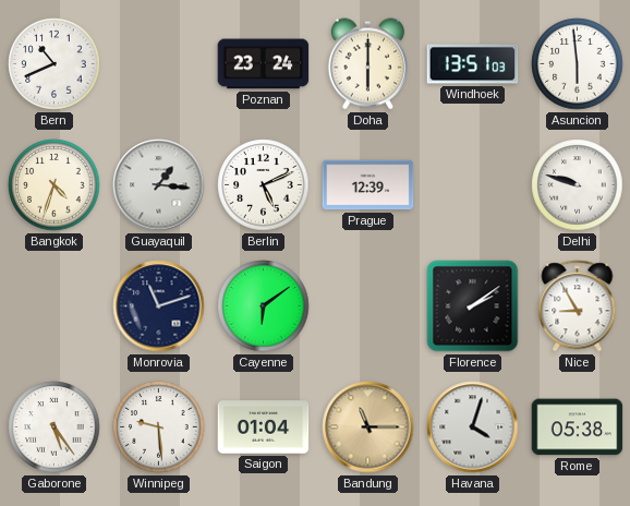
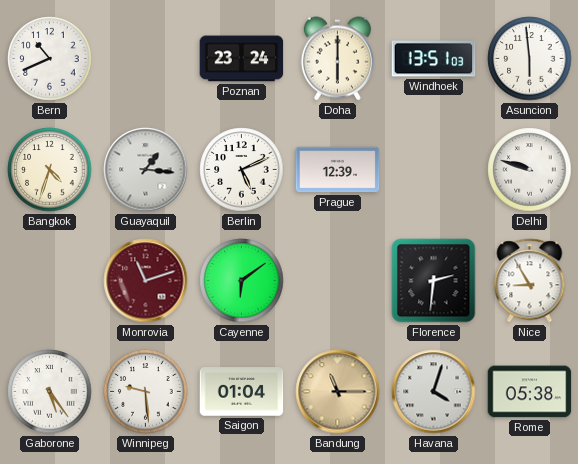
Monrovia dial: navy -> burgundy
Florence: 2:09 -> 2:31
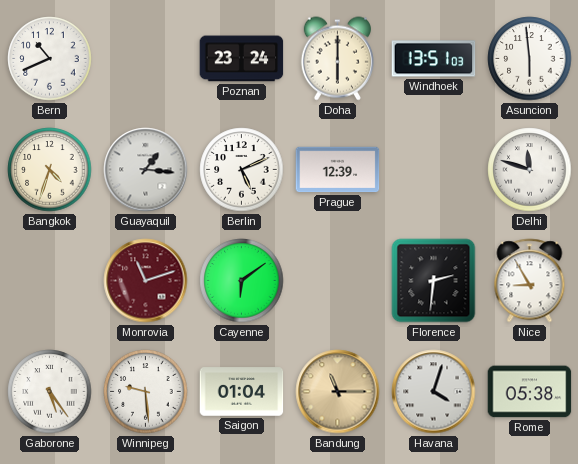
Delhi: 9:48 -> 11:48
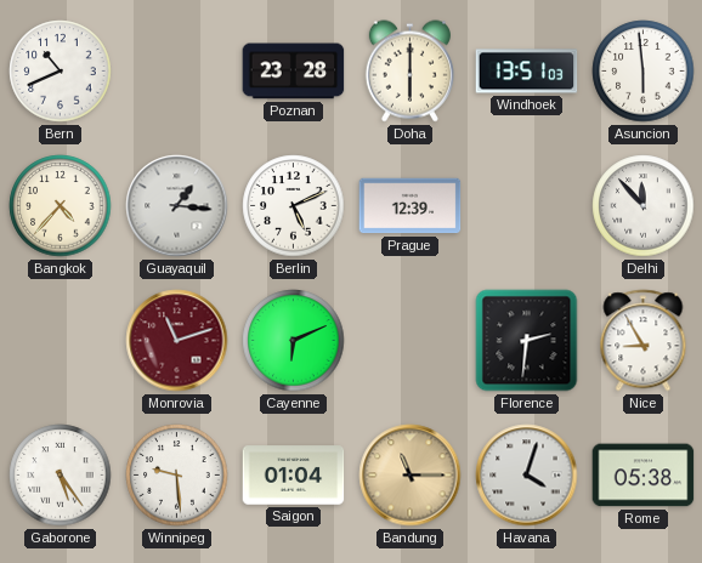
Poznan: 23:24 -> 23:28
Bangkok: 4:33 -> 4:37
Delhi: 11:48 -> 11:53
Cayenne: 6:09 -> 6:11
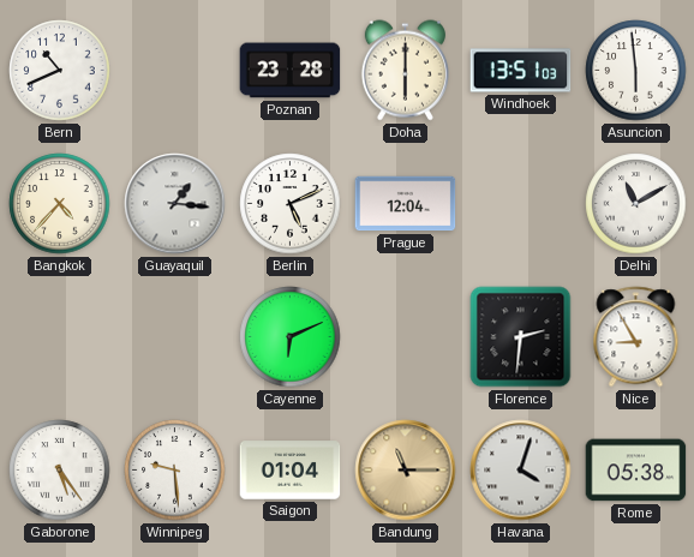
Prague: 12:39 -> 12:04
Delhi: 11:53 -> 11:10
Monrovia: 11:12 -> none
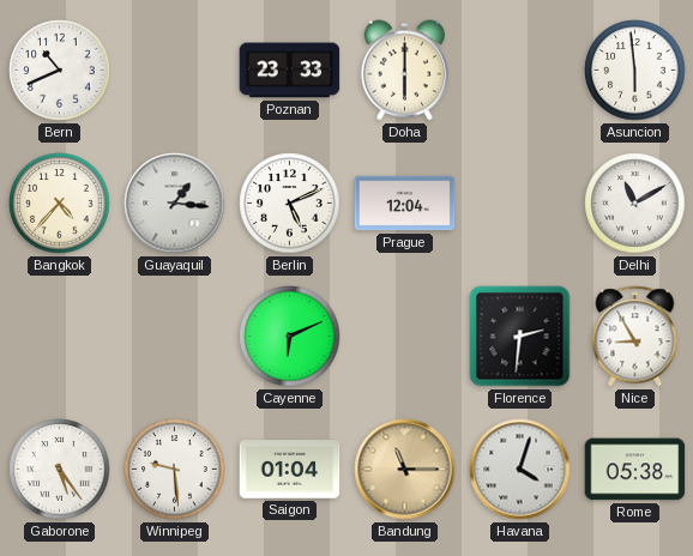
Poznan: 23:28 -> 23:33
Windhoek: 13:51 -> none
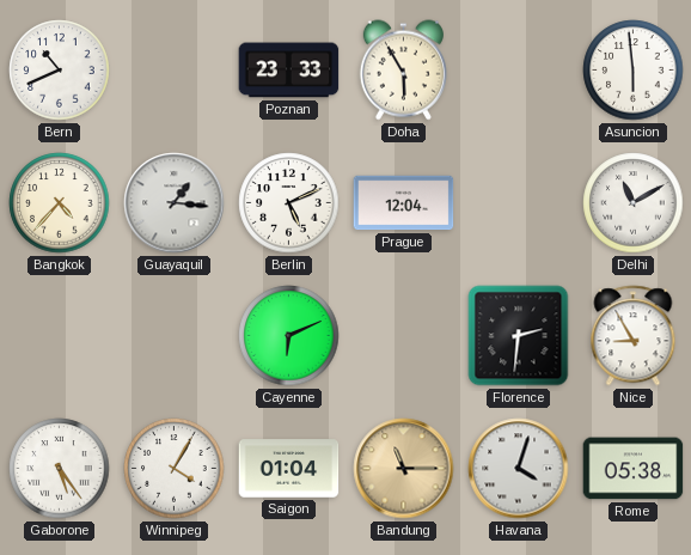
Doha: 6:00 -> 5:55
Winnipeg: 9:29 -> 4:05
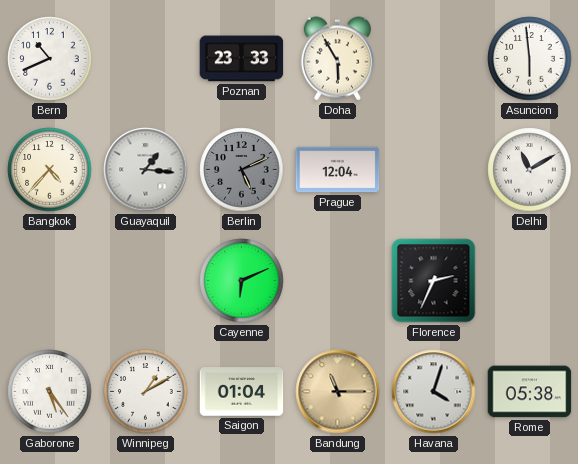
Berlin dial: white -> grey
Florence: 2:31 -> 2:34
Nice: 8:55 -> none
Winnipeg: 4:05 -> 1:10
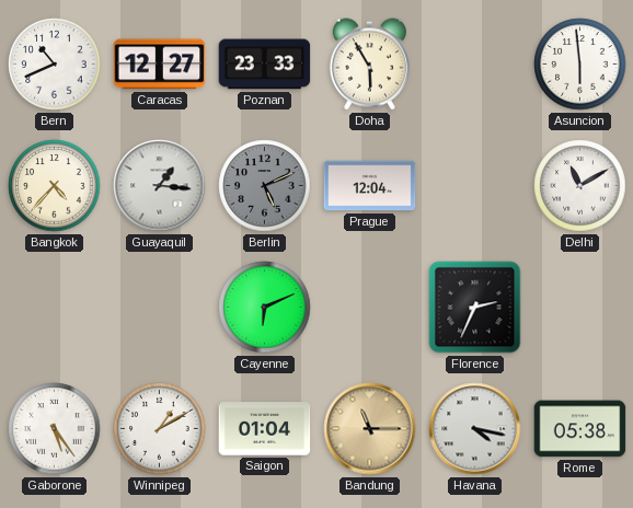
Caracas: none -> 12:27
Havana: 4:03 -> 4:17
